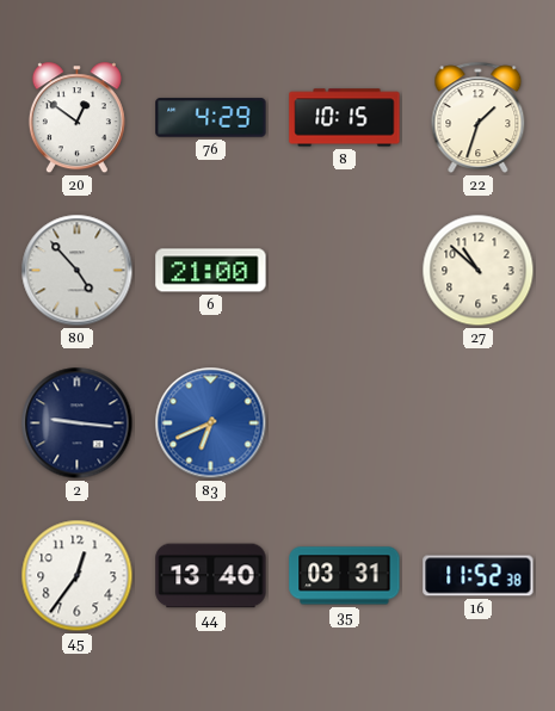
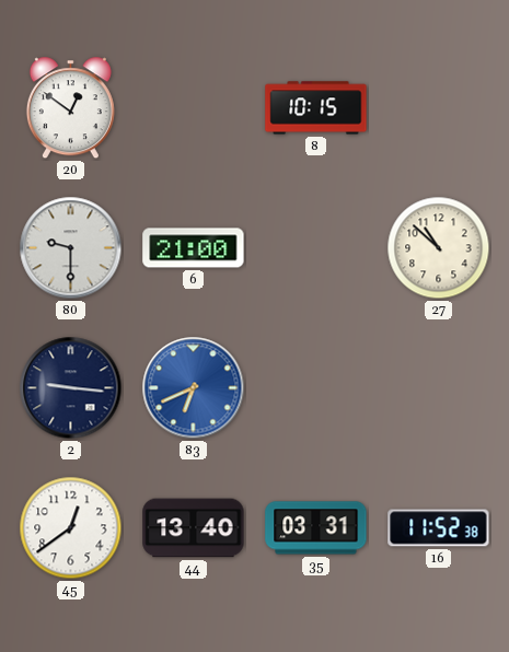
76: 4:29 -> none
22: 1:33 -> none
80: 4:53 -> 9:30
45: 12:36 -> 12:39
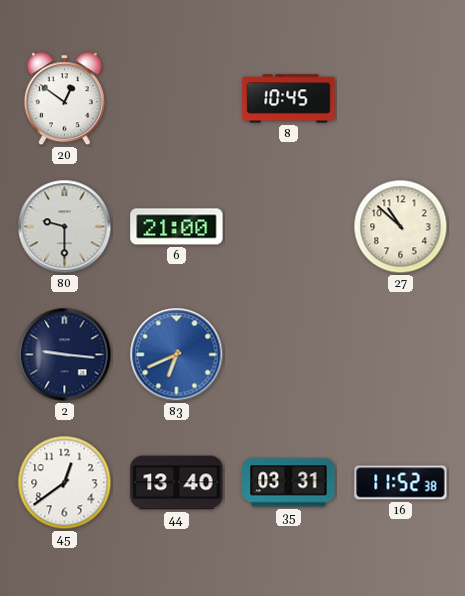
8: 10:15 -> 10:45
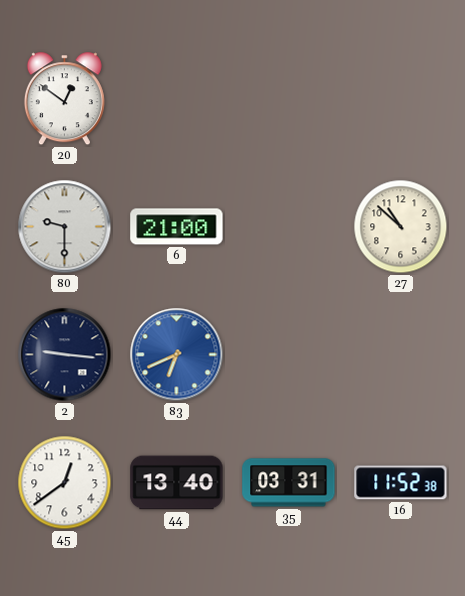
8: 10:45 -> none
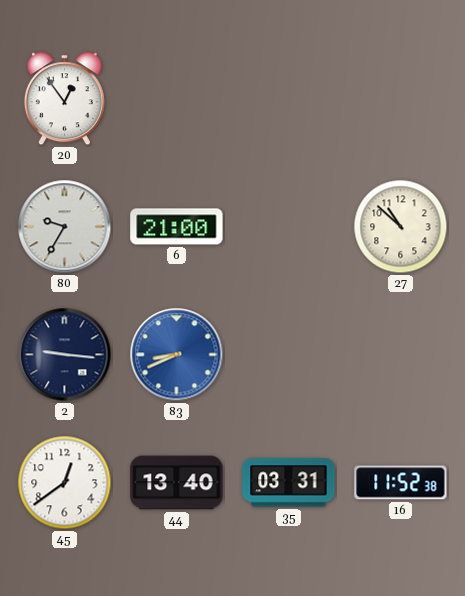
20: 12:51 -> 12:54
80: 9:30 -> 9:35
83: 6:41 -> 8:41
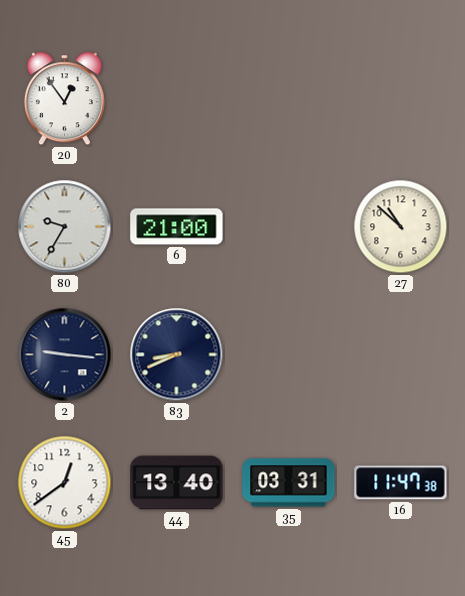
83 dial: blue -> navy
16: 11:52 -> 11:47
